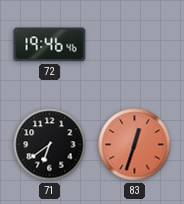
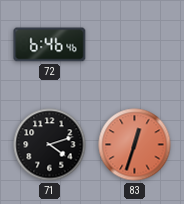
72: 19:46 -> 6:46
71: 6:39 -> 4:12
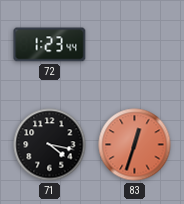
72: 6:46 -> 1:23
71: 4:12 -> 4:17
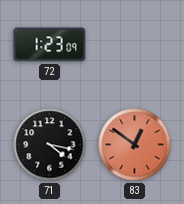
72: 1:23:44 -> 1:23:09
83: 12:33 -> 12:51
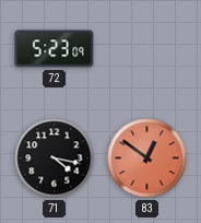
72: 1:23 -> 5:23
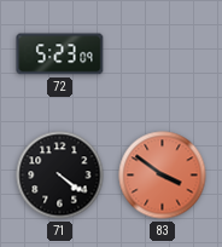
71: 4:17 -> 4:21
83: 12:51 -> 3:51
